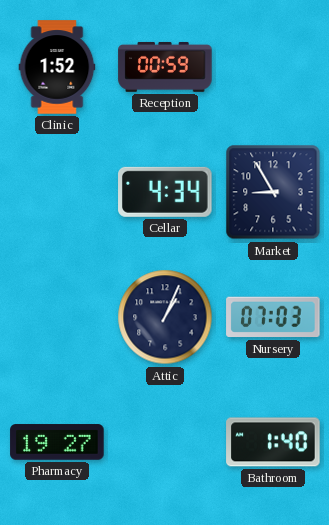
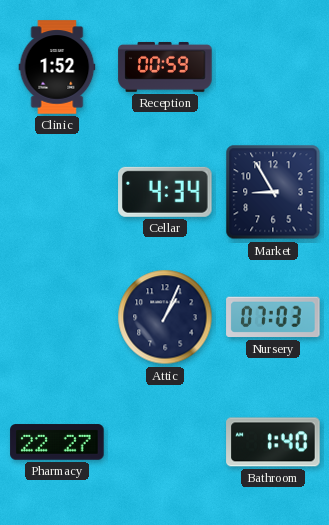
Pharmacy: 19:27 -> 22:27
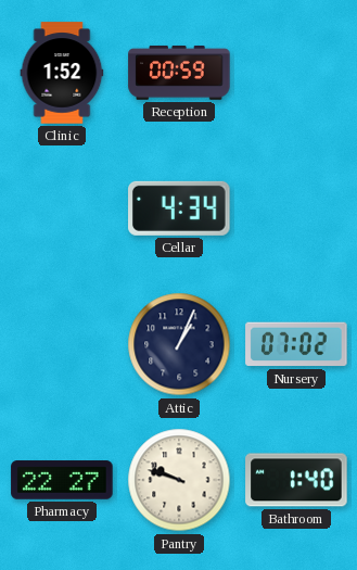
Market: 8:55 -> none
Nursery: 07:03 -> 07:02
Pantry: none -> 9:48
